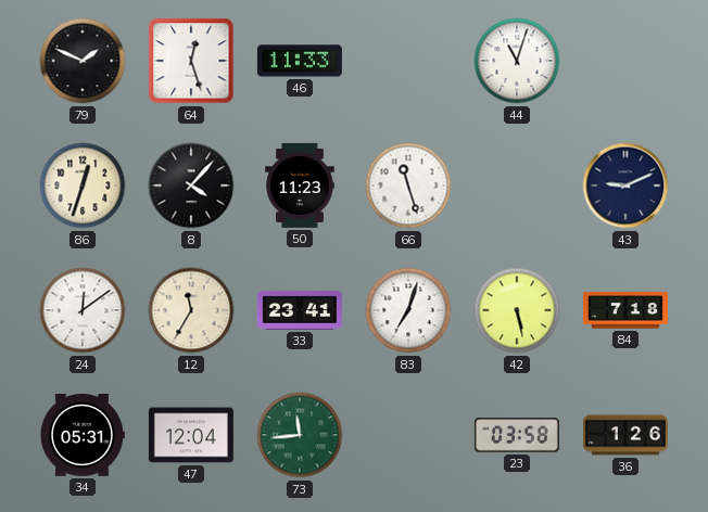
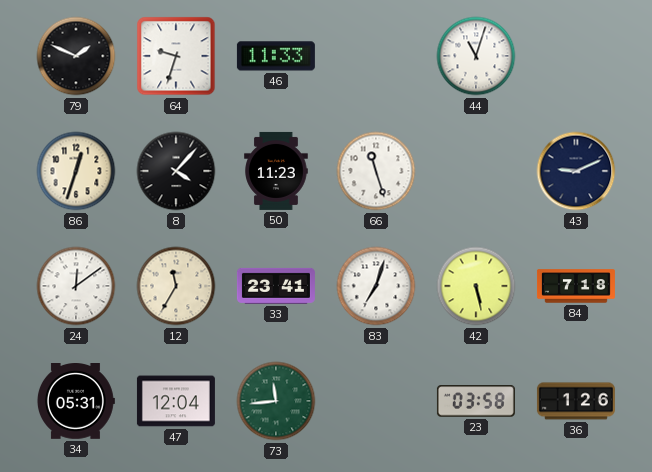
64: 12:27 -> 9:33
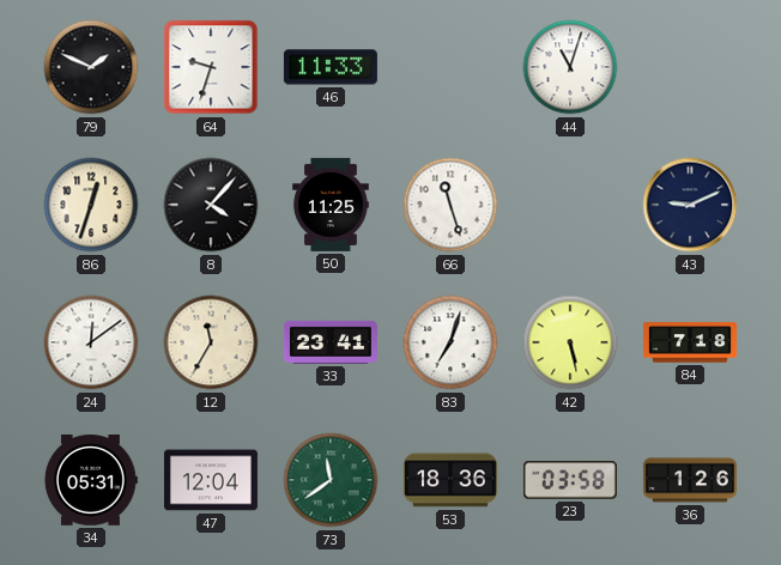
50: 11:23 -> 11:25
73: 11:44 -> 11:39
53: none -> 18:36
